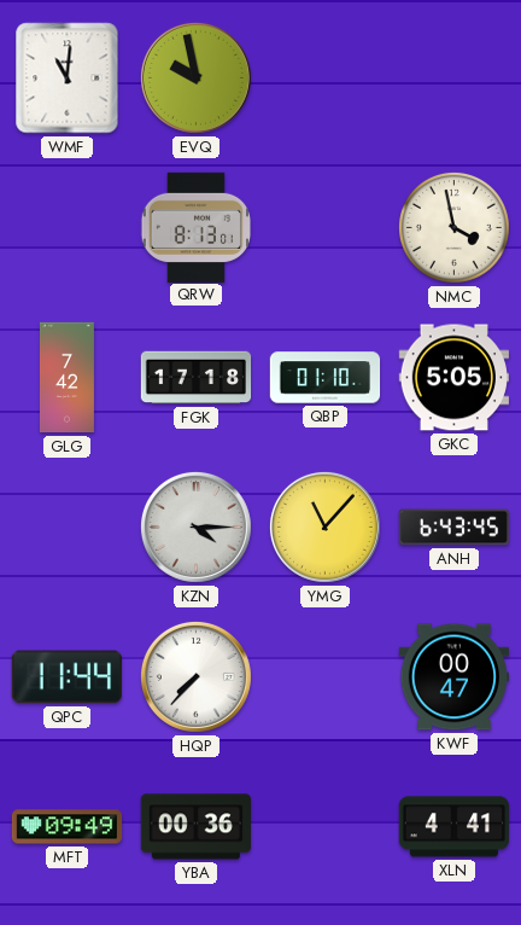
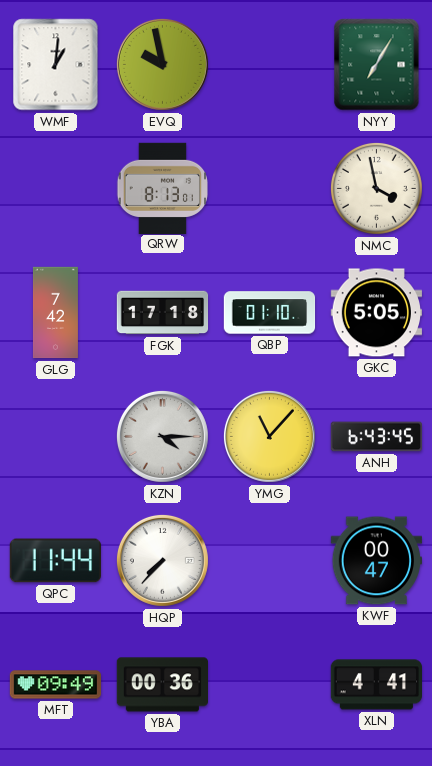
WMF: 11:01 -> 1:01
NYY: none -> 7:05
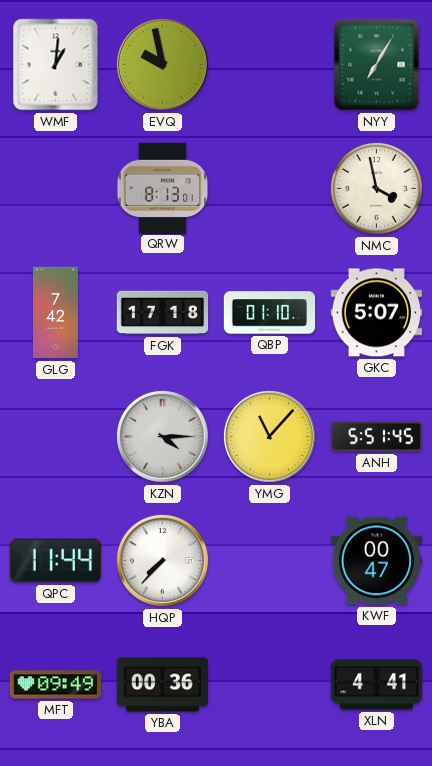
GKC: 5:05 -> 5:07
ANH: 6:43 -> 5:51
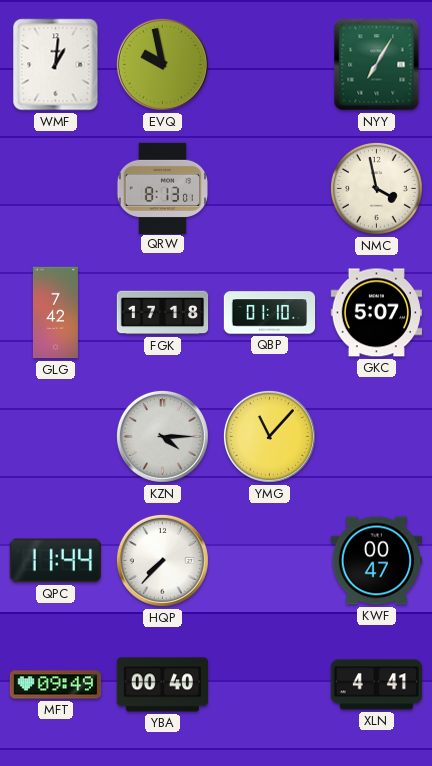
ANH: 5:51 -> none
YBA: 00:36 -> 00:40
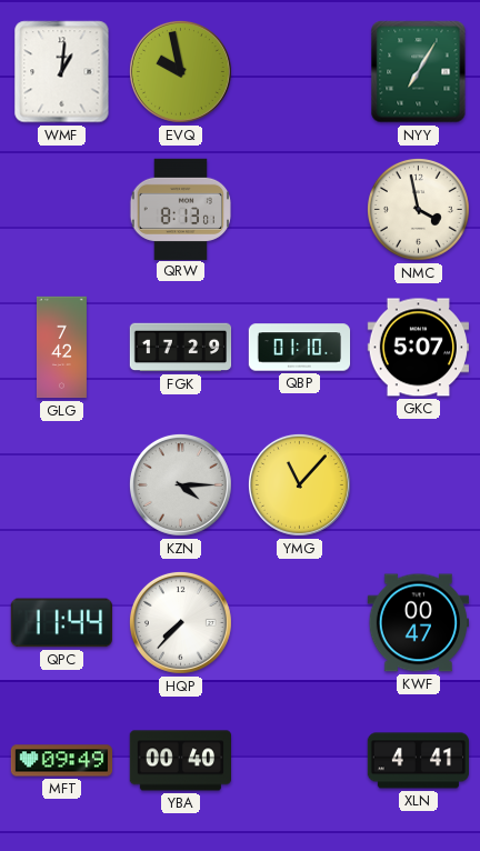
FGK: 17:18 -> 17:29
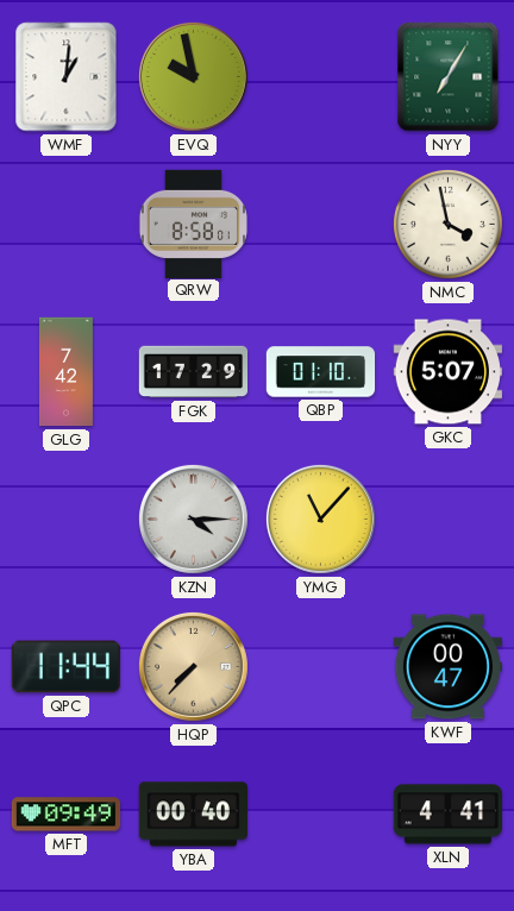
QRW: 8:13 -> 8:58
HQP dial: white -> champagne
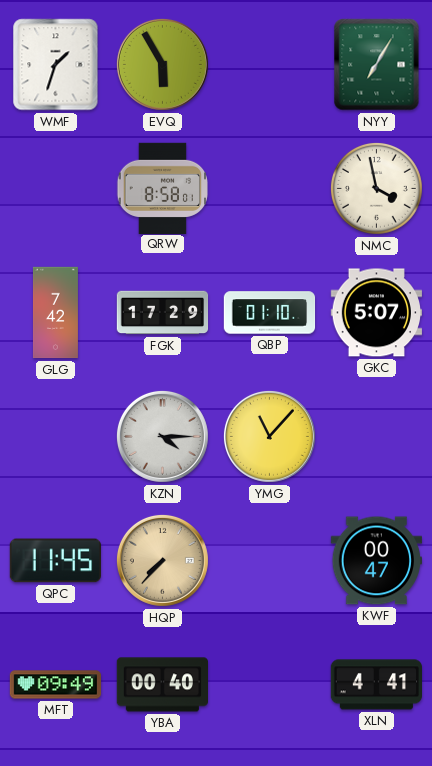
WMF: 1:01 -> 1:33
EVQ: 9:58 -> 5:55
QPC: 11:44 -> 11:45
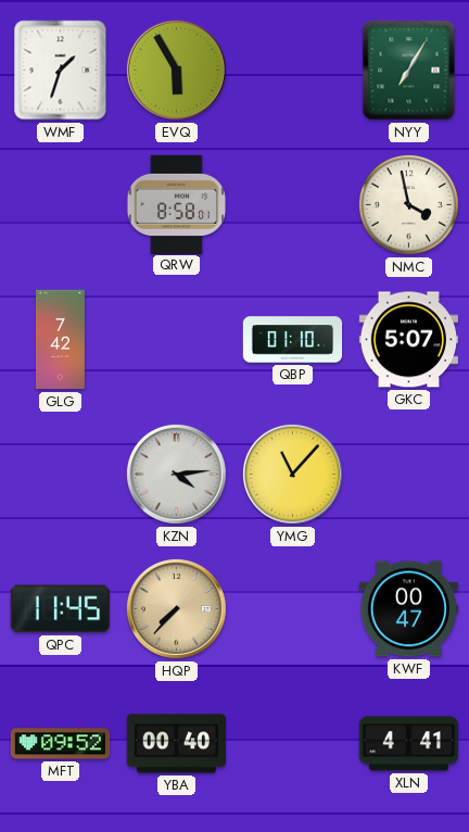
FGK: 17:29 -> none
KZN: 4:15 -> 4:14
MFT: 09:49 -> 09:52
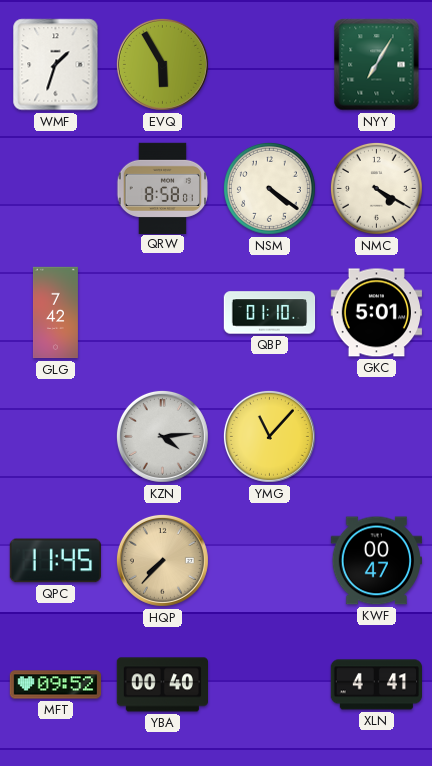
NSM: none -> 4:21
NMC: 3:58 -> 4:20
GKC: 5:07 -> 5:01
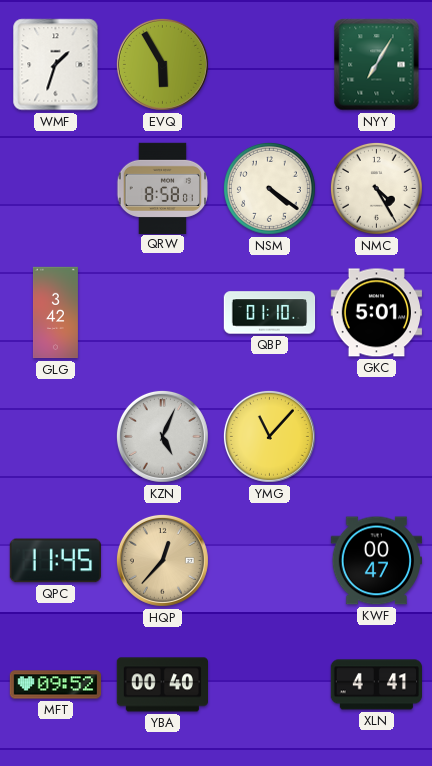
NMC: 4:20 -> 4:25
GLG: 7:42 -> 3:42
KZN: 4:14 -> 5:04
HQP: 7:37 -> 12:37
